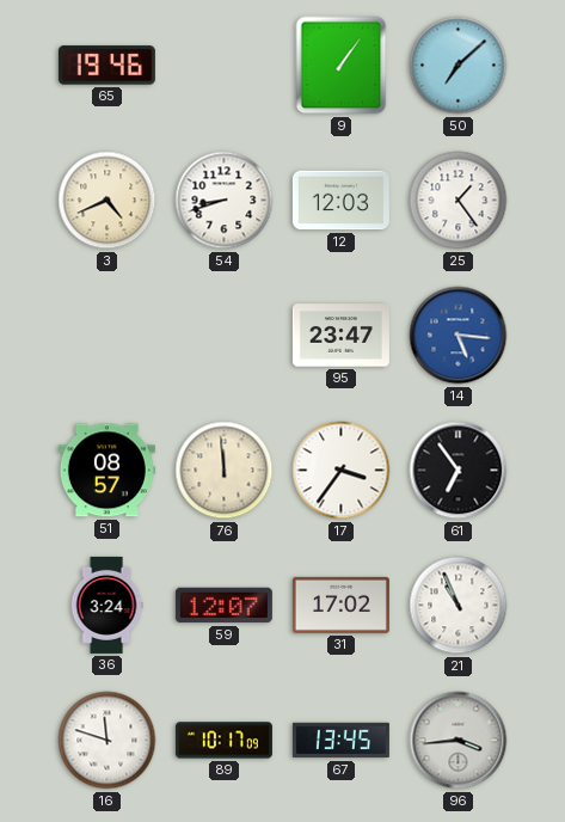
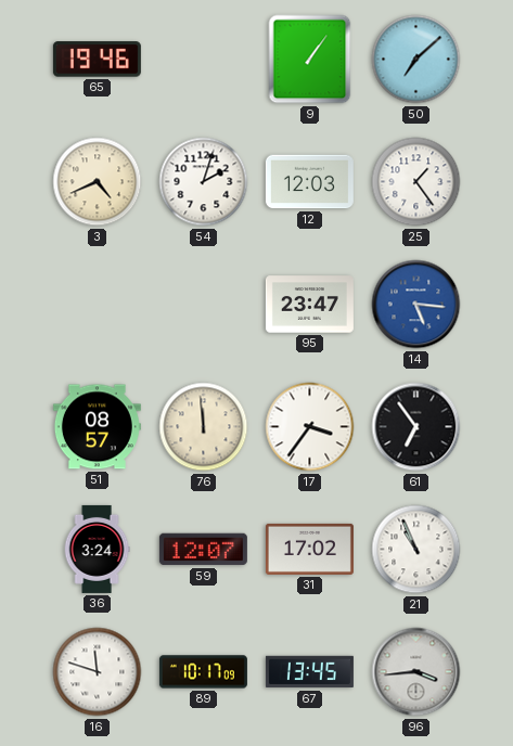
54: 8:42 -> 2:03
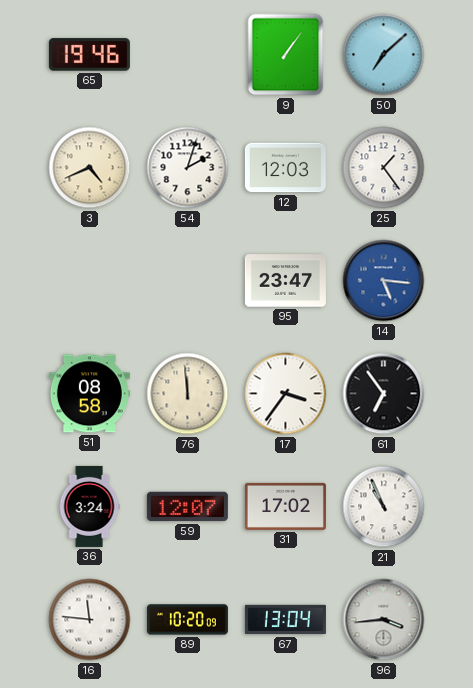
51: 08:57 -> 08:58
16: 11:48 -> 11:46
89: 10:17 -> 10:20
67: 13:45 -> 13:04
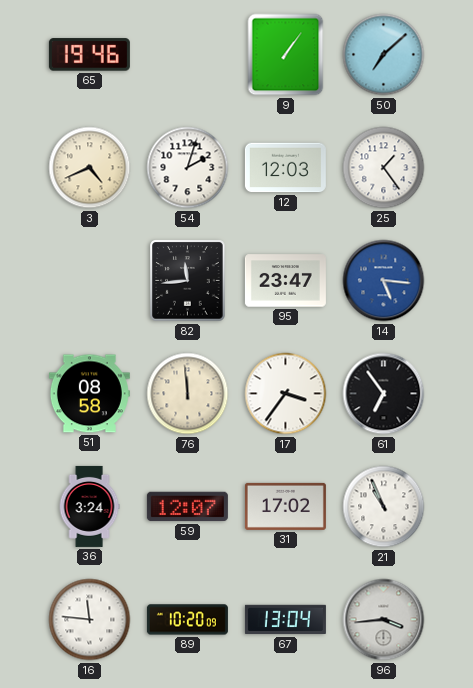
82: none -> 11:44
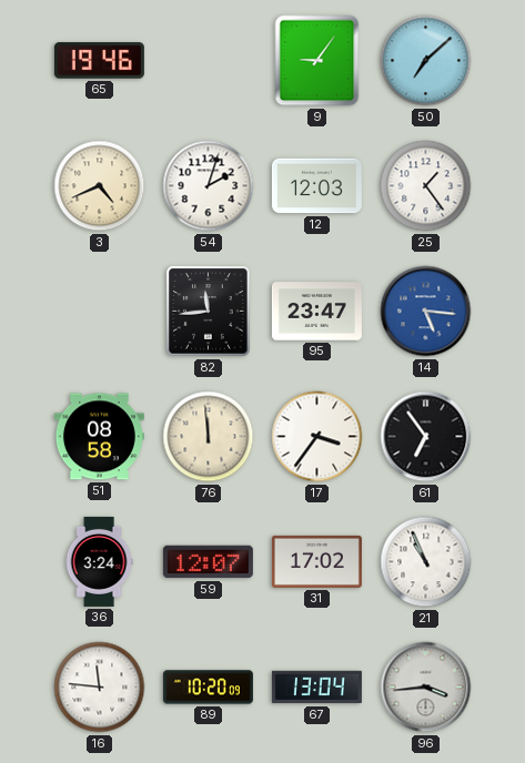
9: 1:06 -> 9:06
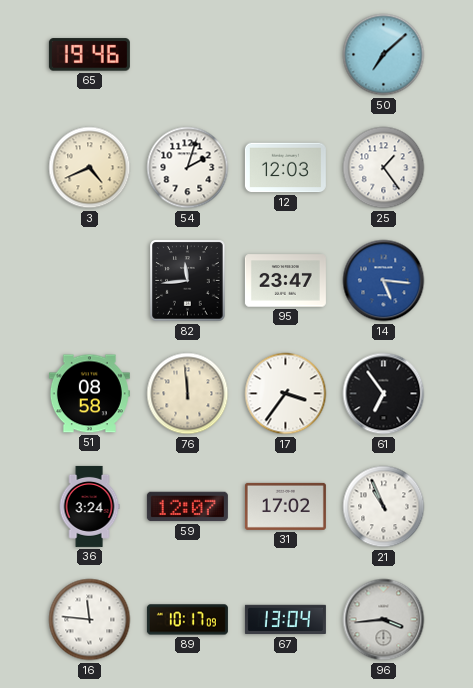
9: 9:06 -> none
89: 10:20 -> 10:17
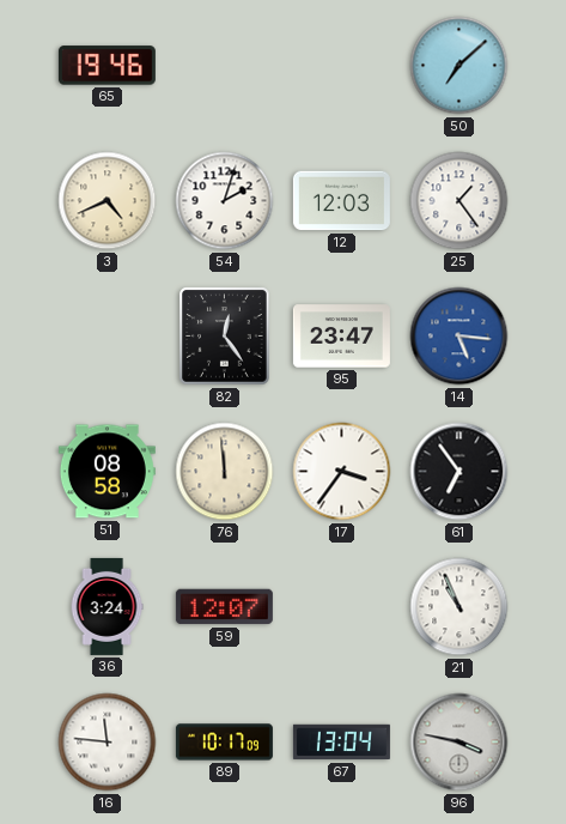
82: 11:44 -> 12:24
31: 17:02 -> none
96: 3:44 -> 3:47
